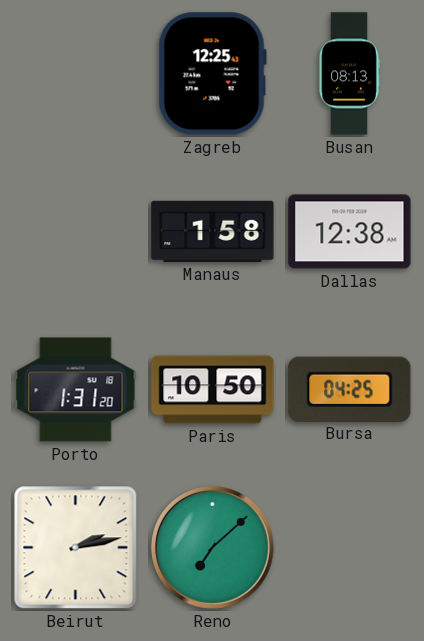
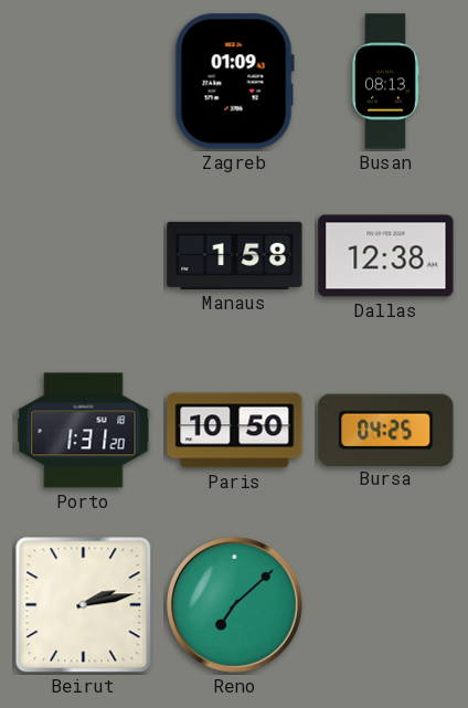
Zagreb: 12:25 -> 01:09
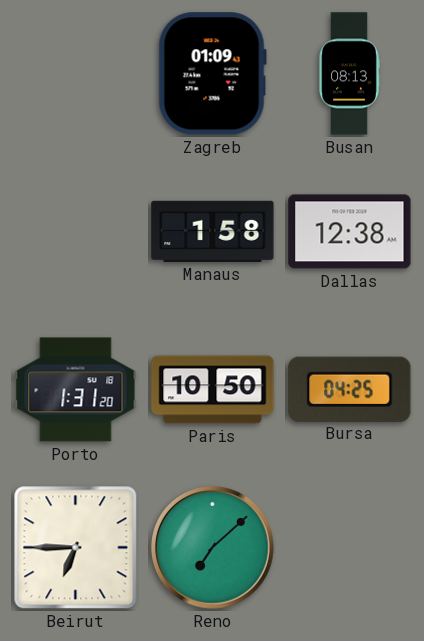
Beirut: 2:13 -> 6:45
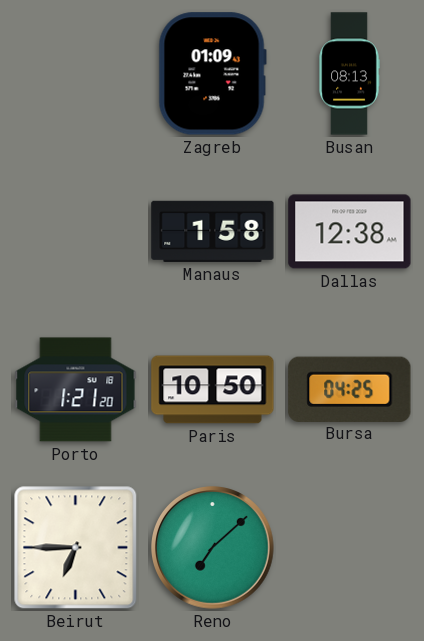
Porto: 1:31 -> 1:21
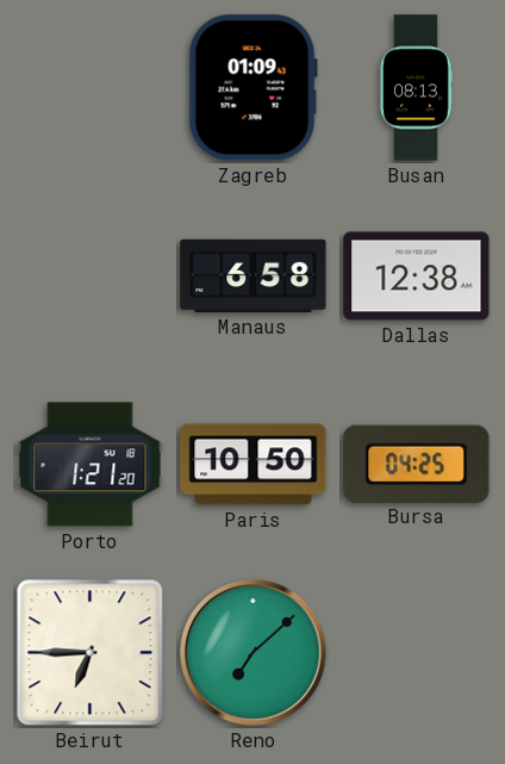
Manaus: 1:58 -> 6:58
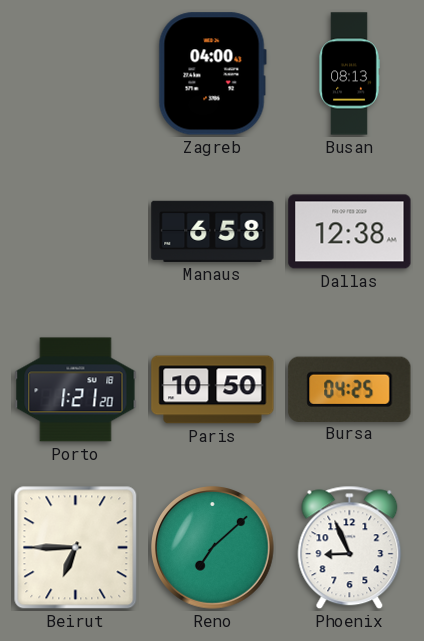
Zagreb: 01:09 -> 04:00
Phoenix: none -> 8:56
